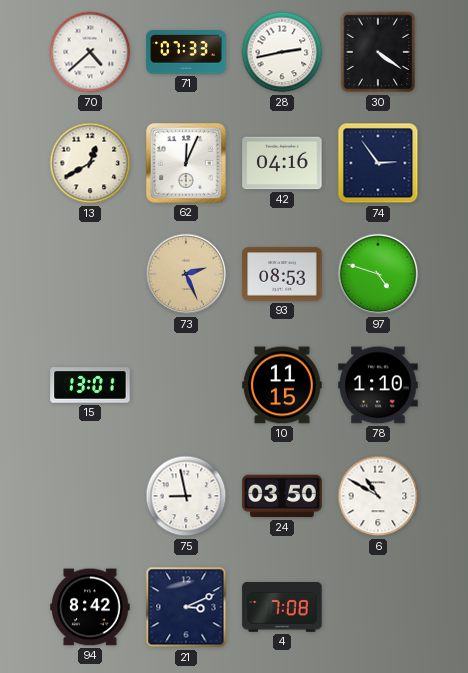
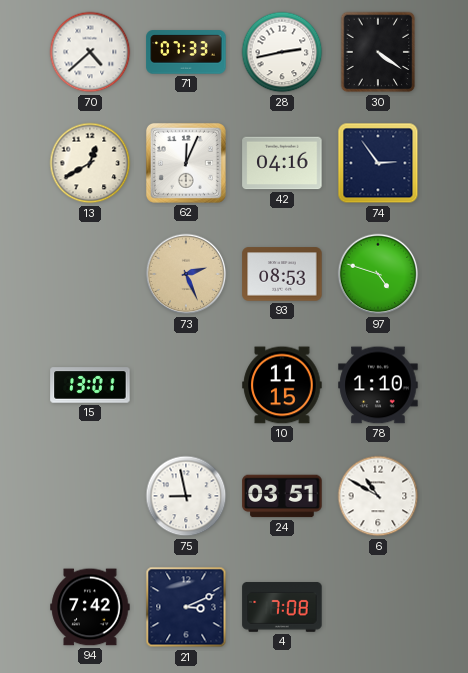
24: 03:50 -> 03:51
94: 8:42 -> 7:42
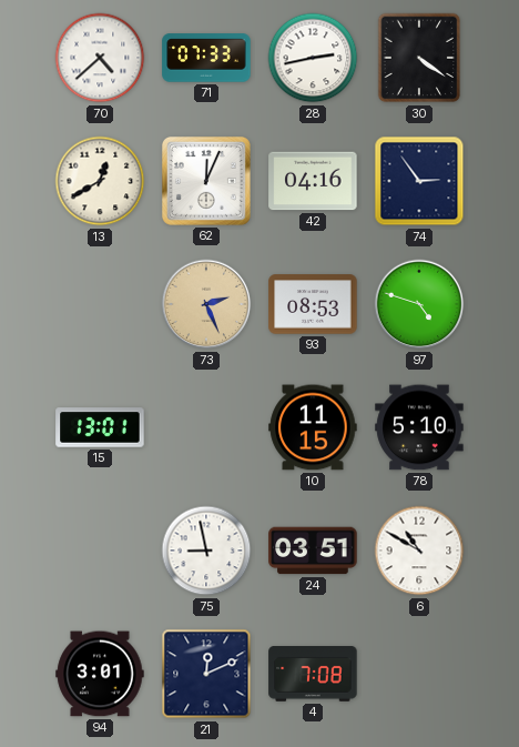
78: 1:10 -> 5:10
94: 7:42 -> 3:01
21: 3:11 -> 12:11
